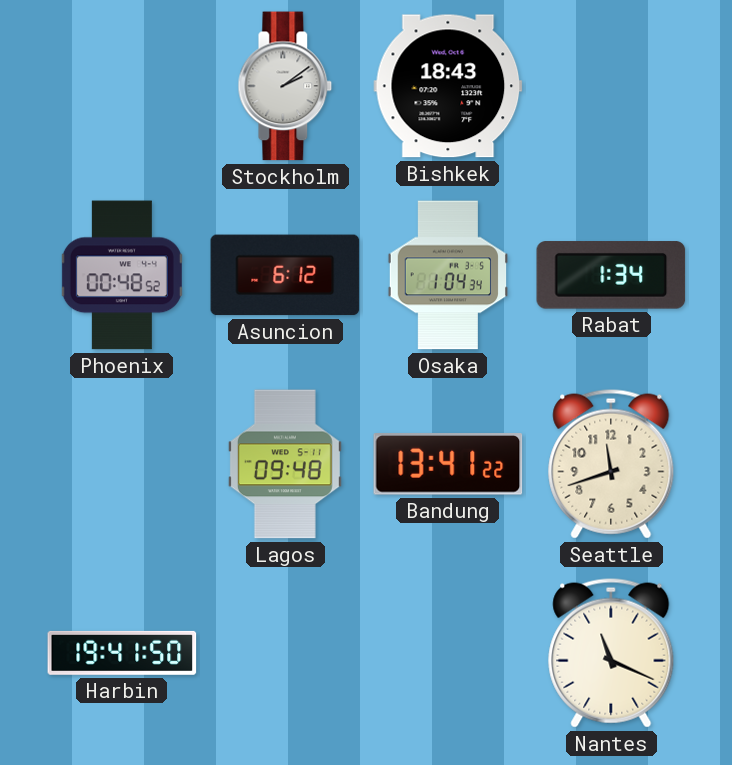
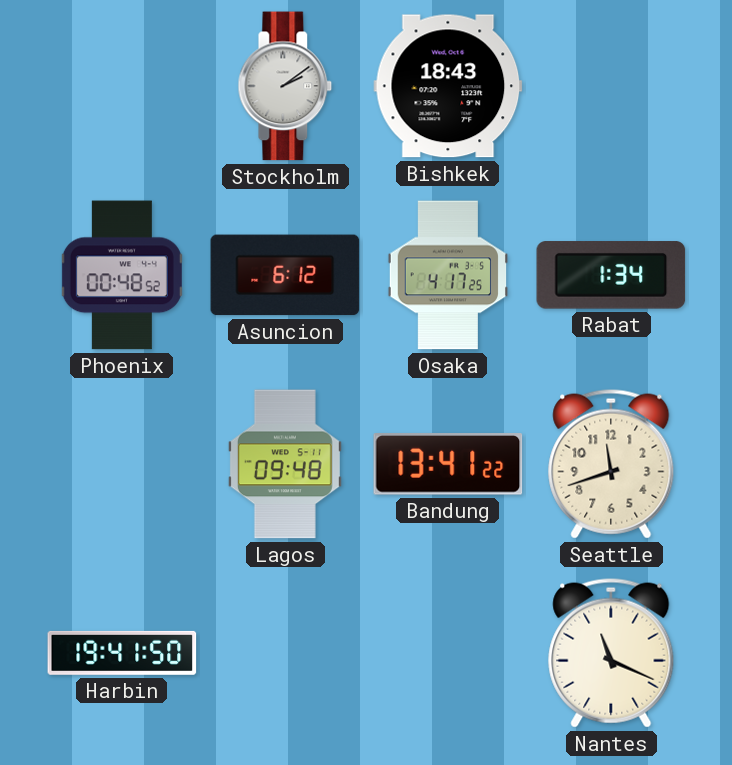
Osaka: 1:04 -> 4:17
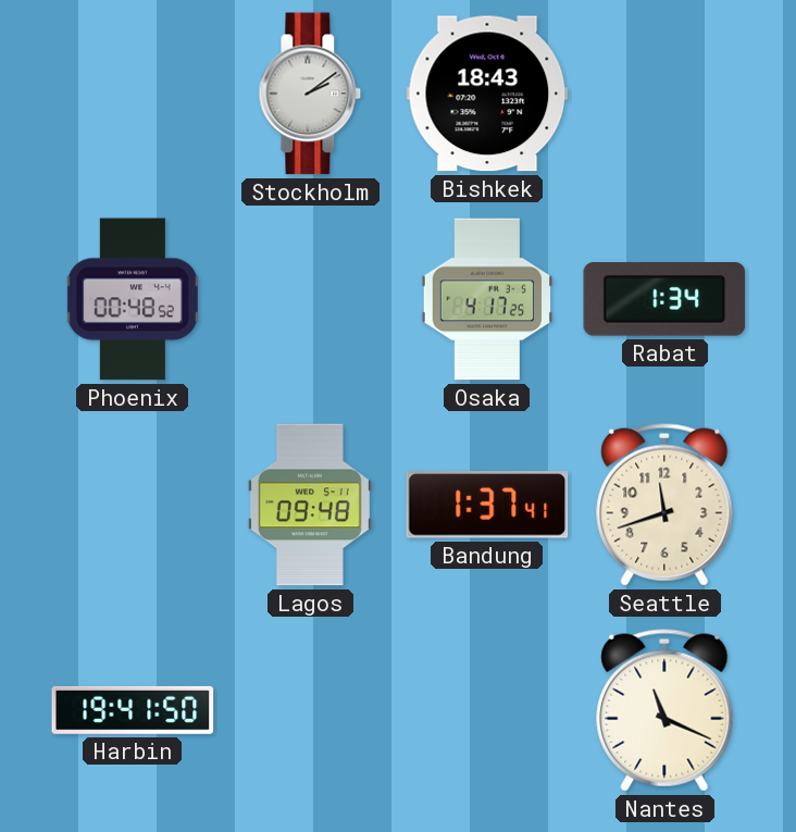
Asuncion: 6:12 -> none
Bandung: 13:41 -> 1:37
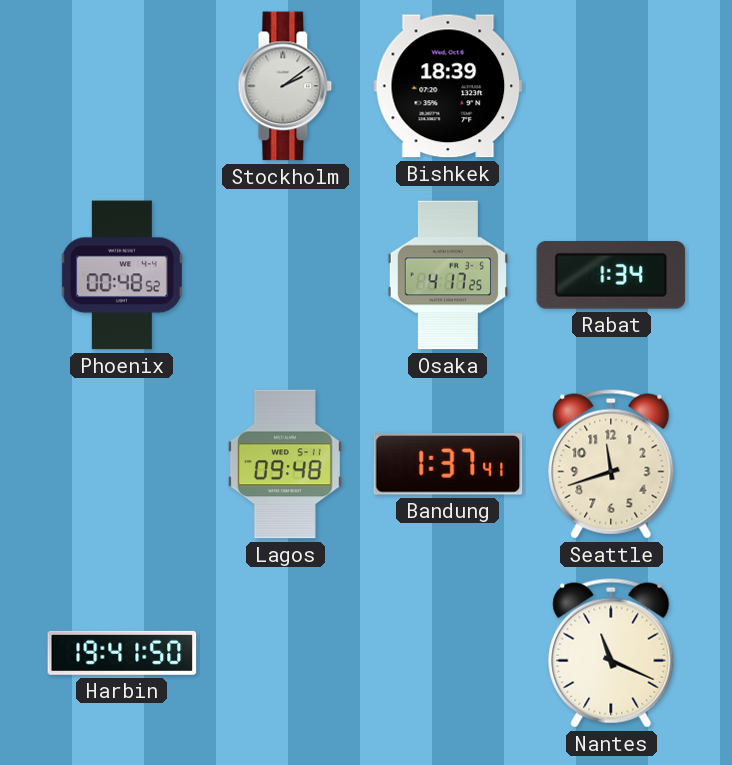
Bishkek: 18:43 -> 18:39
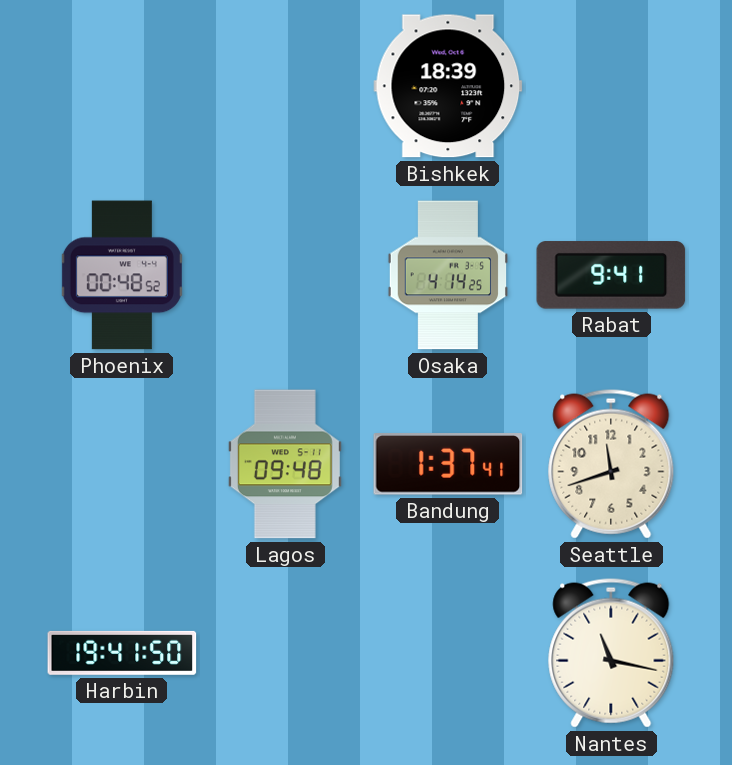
Stockholm: 2:09 -> none
Osaka: 4:17 -> 4:14
Rabat: 1:34 -> 9:41
Nantes: 11:19 -> 11:17
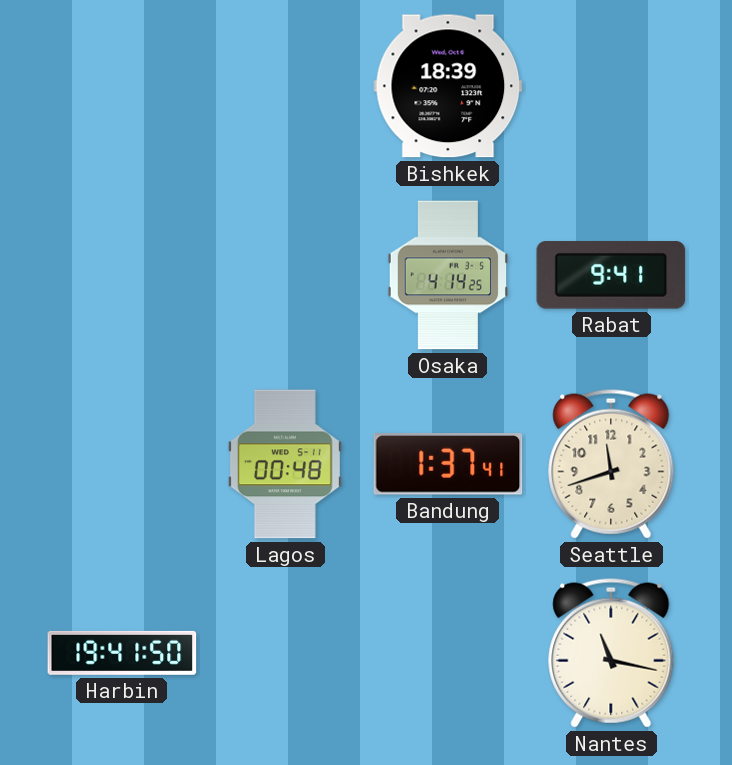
Phoenix: 00:48 -> none
Lagos: 09:48 -> 00:48
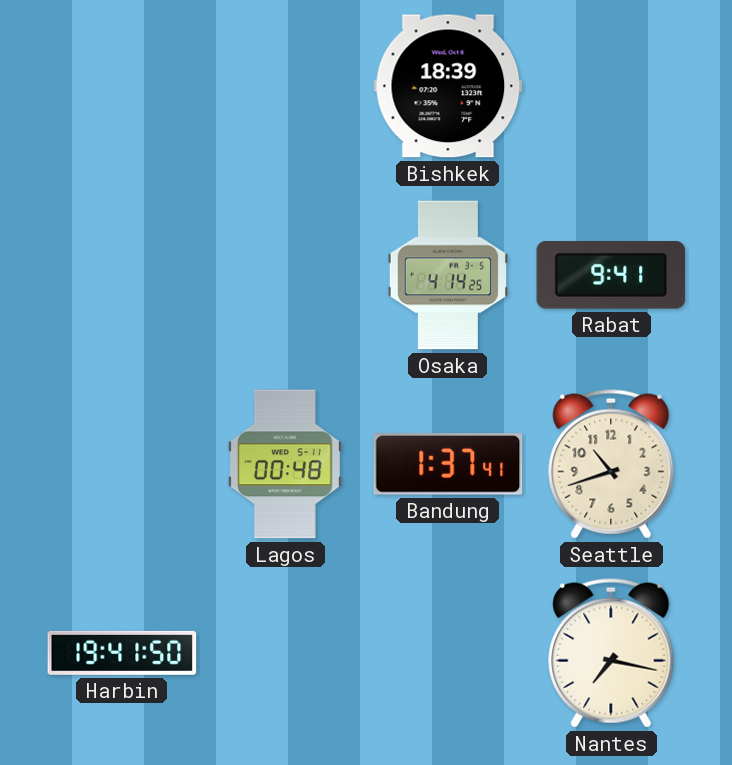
Seattle: 11:42 -> 10:42
Nantes: 11:17 -> 7:17
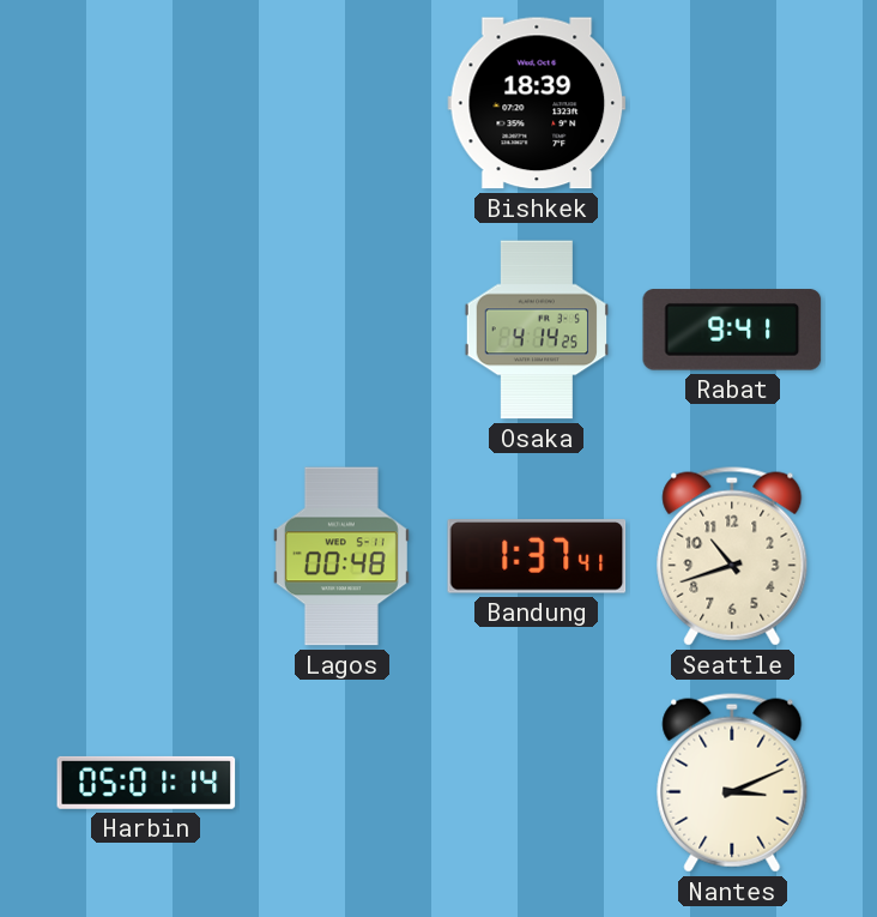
Harbin: 19:41 -> 05:01
Nantes: 7:17 -> 3:11
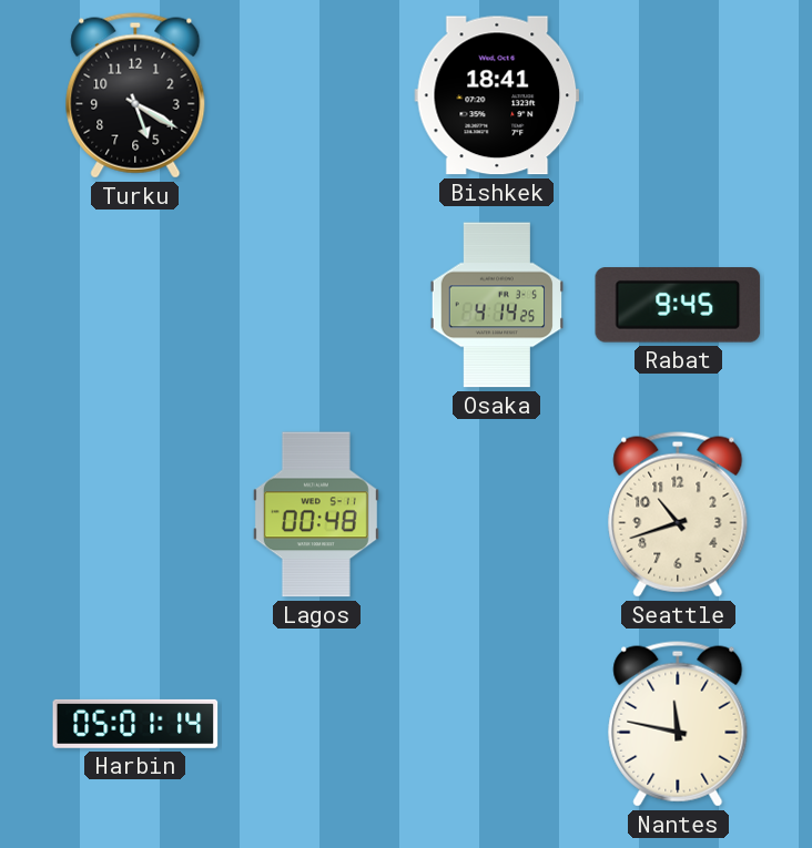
Turku: none -> 5:20
Bishkek: 18:39 -> 18:41
Rabat: 9:41 -> 9:45
Bandung: 1:37 -> none
Nantes: 3:11 -> 11:47
